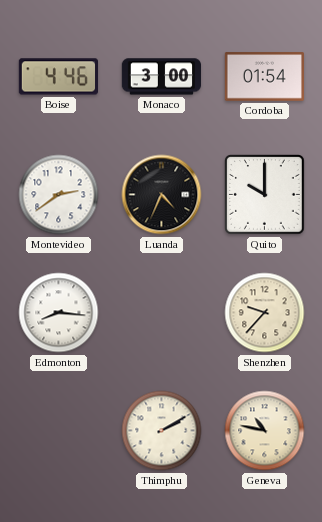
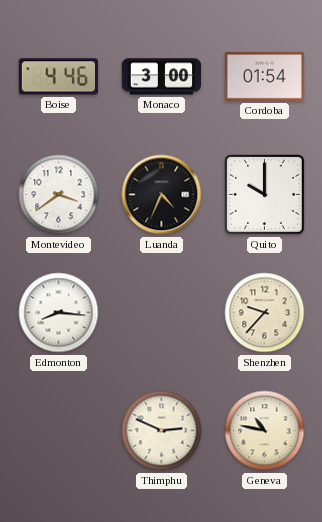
Montevideo: 2:39 -> 3:39
Thimphu: 2:10 -> 2:49
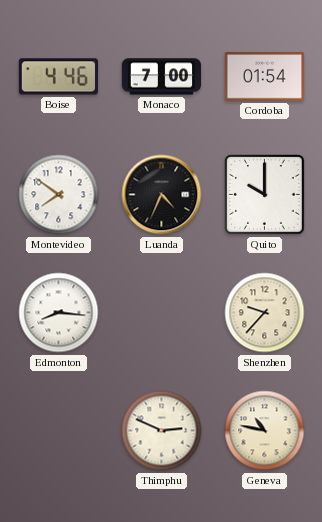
Monaco: 3:00 -> 7:00
Montevideo: 3:39 -> 7:51
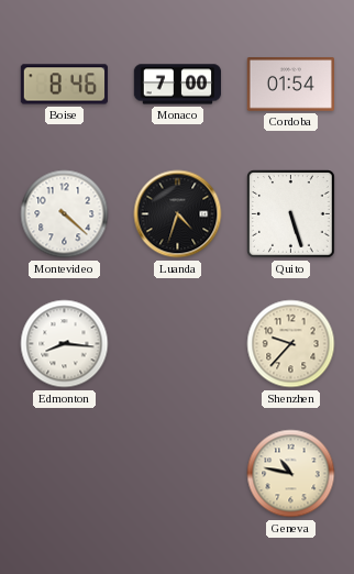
Boise: 4:46 -> 8:46
Montevideo: 7:51 -> 4:22
Luanda: 4:34 -> 4:33
Quito: 10:00 -> 5:27
Thimphu: 2:49 -> none
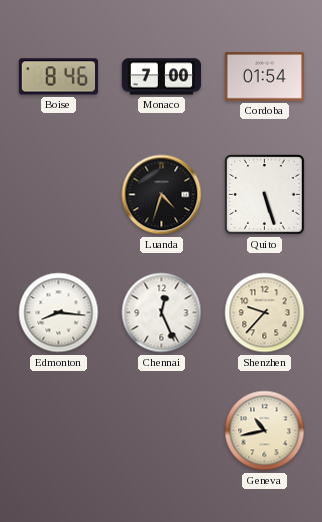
Montevideo: 4:22 -> none
Chennai: none -> 12:26
Geneva: 10:47 -> 10:43
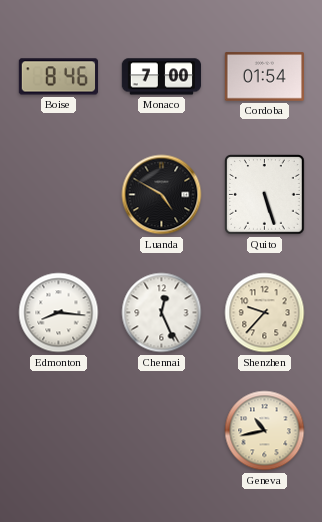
Luanda: 4:33 -> 4:50
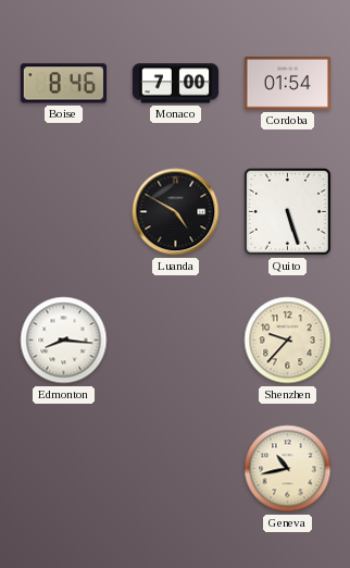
Chennai: 12:26 -> none
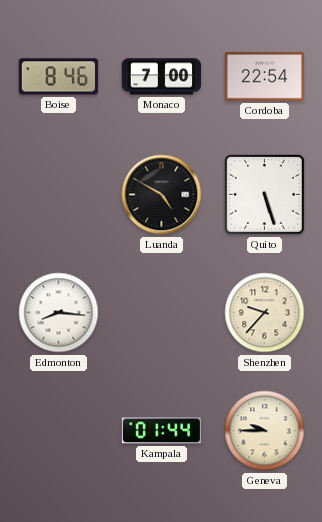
Cordoba: 01:54 -> 22:54
Kampala: none -> 01:44
Geneva: 10:43 -> 9:45
